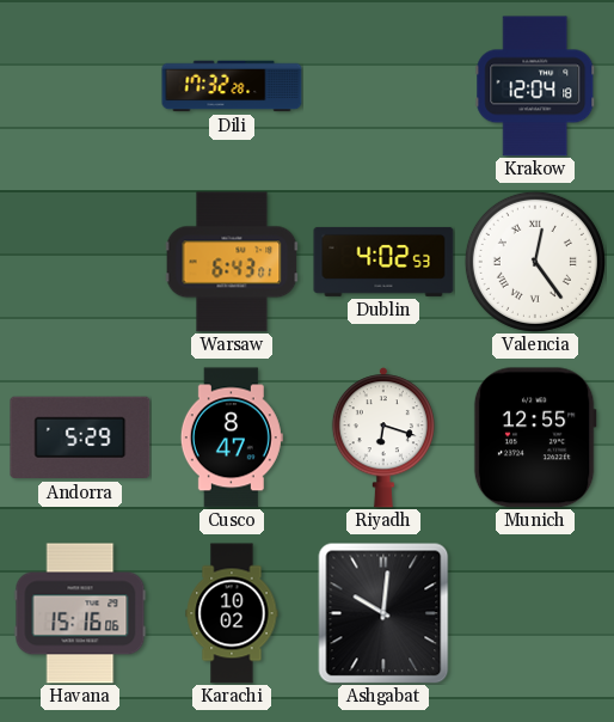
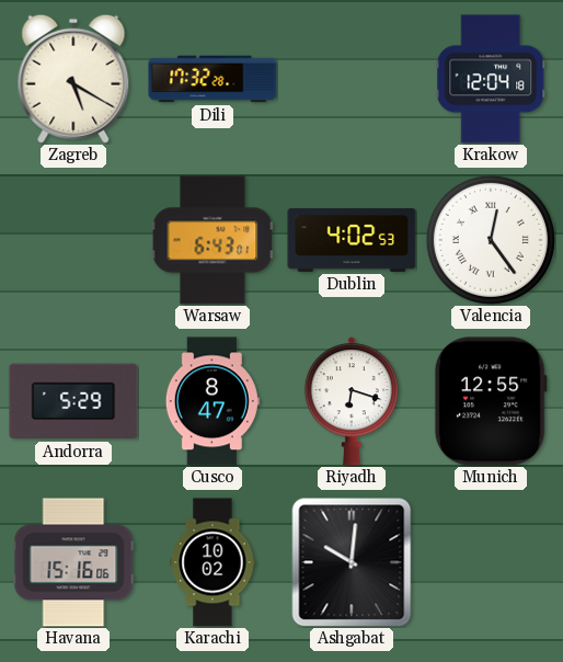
Zagreb: none -> 5:20
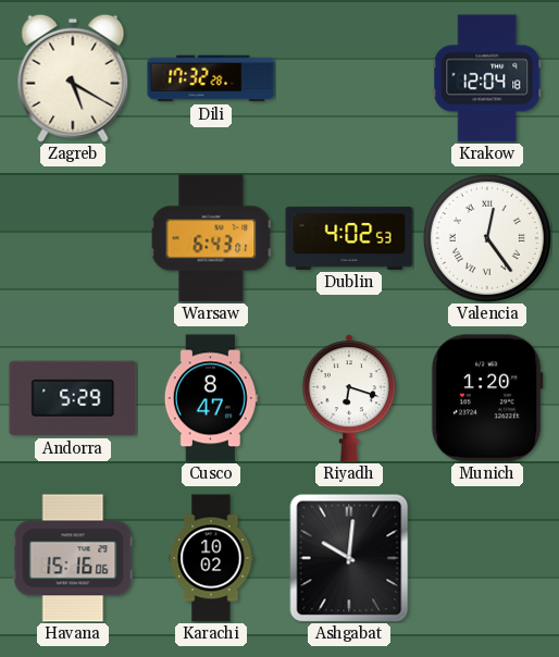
Munich: 12:55 -> 1:20
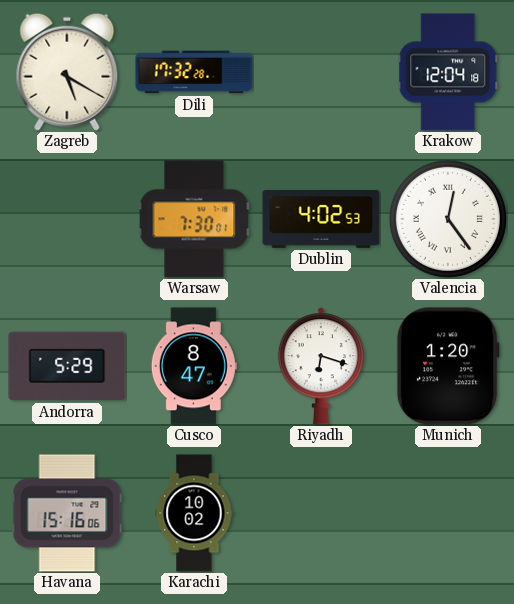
Warsaw: 6:43 -> 7:30
Ashgabat: 10:01 -> none
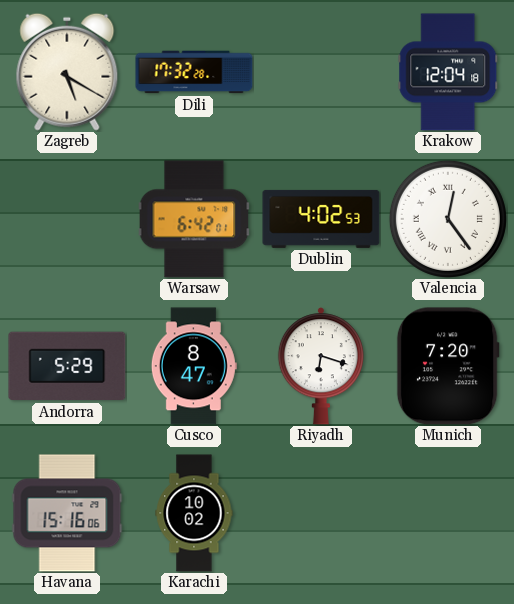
Warsaw: 7:30 -> 6:42
Munich: 1:20 -> 7:20
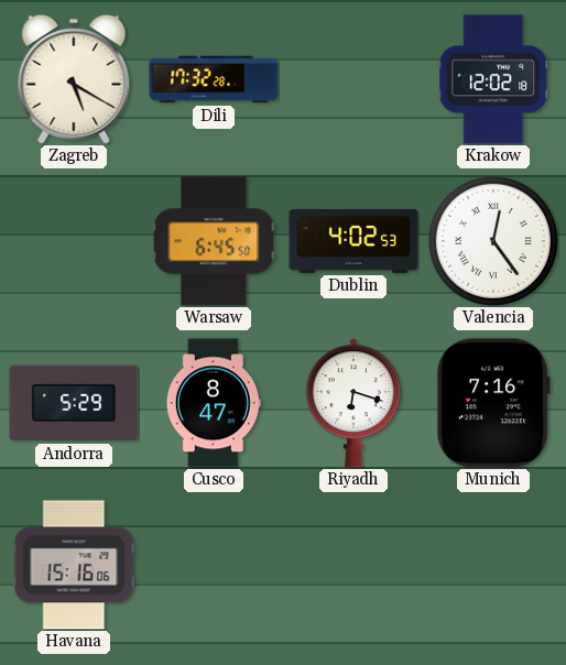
Krakow: 12:04 -> 12:02
Warsaw: 6:42 -> 6:45
Munich: 7:20 -> 7:16
Karachi: 10:02 -> none
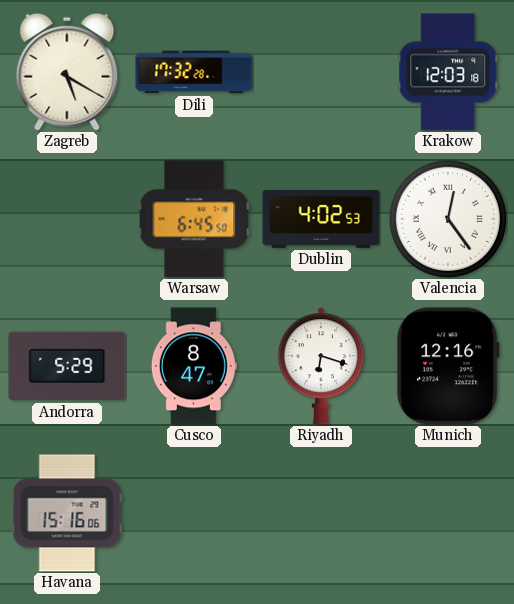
Krakow: 12:02 -> 12:03
Munich: 7:16 -> 12:16
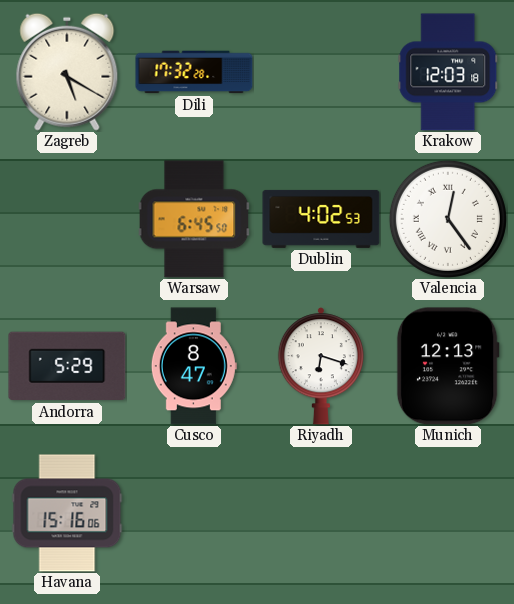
Munich: 12:16 -> 12:13
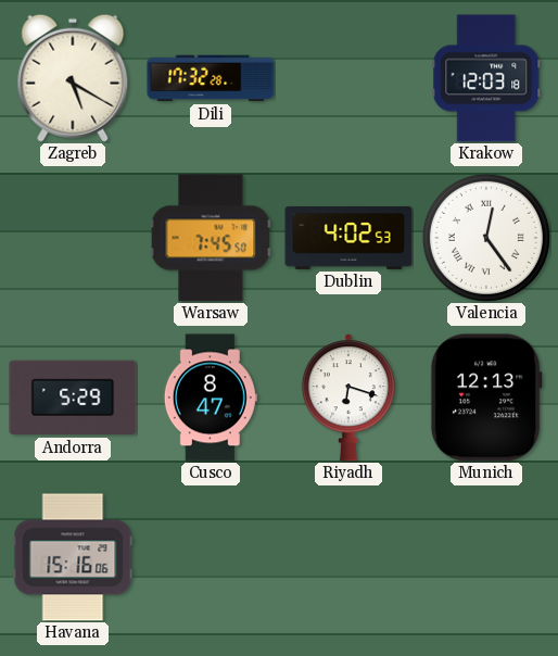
Warsaw: 6:45 -> 7:45
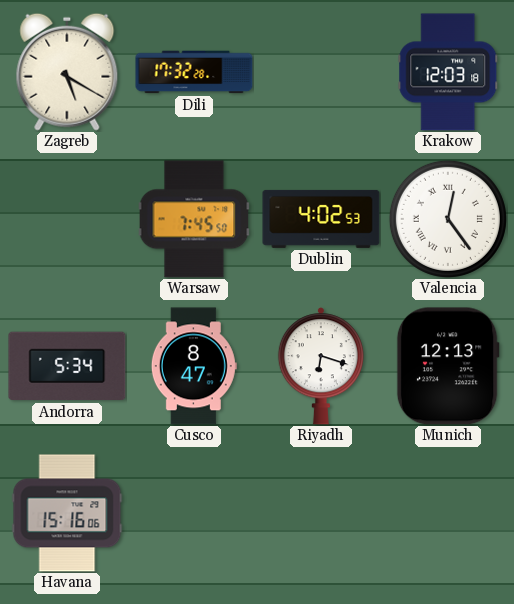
Andorra: 5:29 -> 5:34
